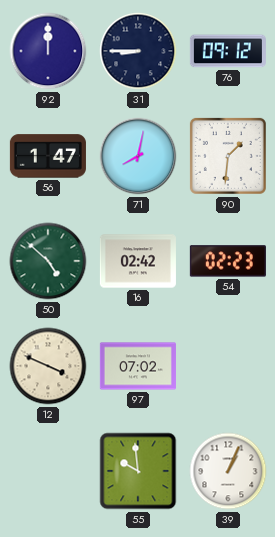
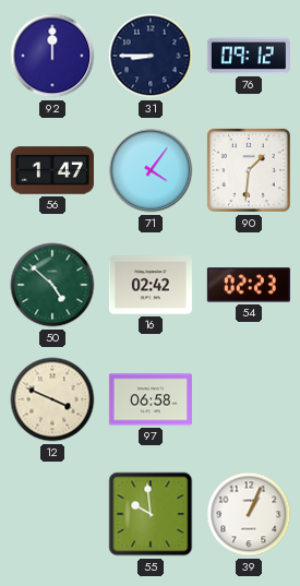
71: 8:02 -> 4:06
97: 07:02 -> 06:58
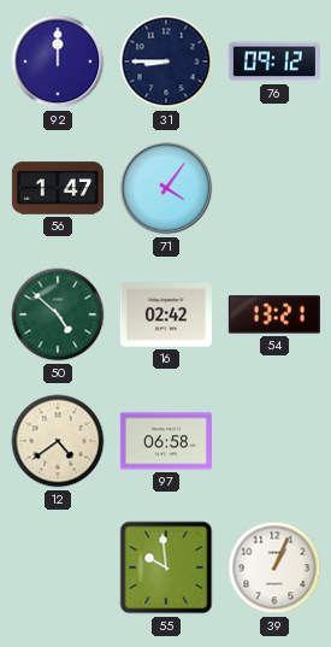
90: 1:31 -> none
54: 02:23 -> 13:21
12: 3:49 -> 4:39
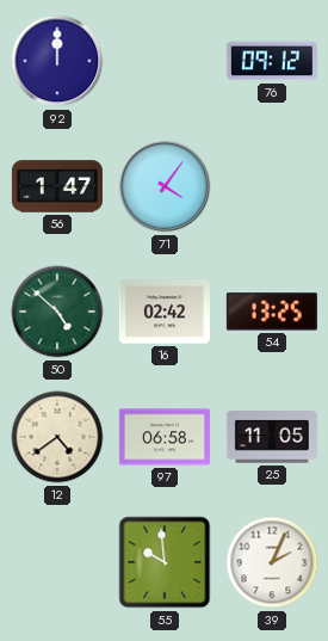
31: 8:45 -> none
54: 13:21 -> 13:25
25: none -> 11:05
39: 1:04 -> 2:04
